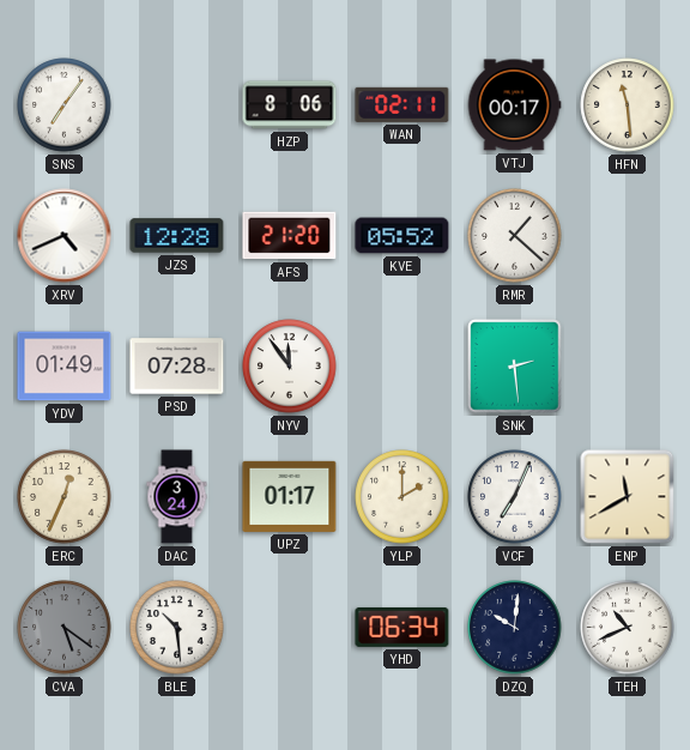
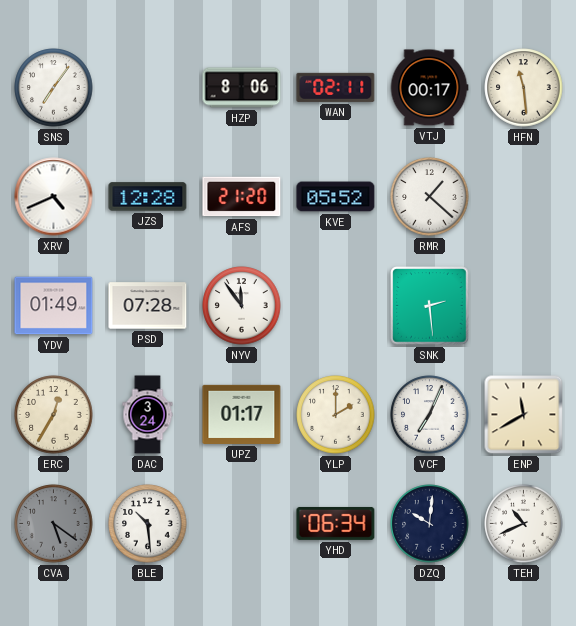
ERC: 12:34 -> 12:35
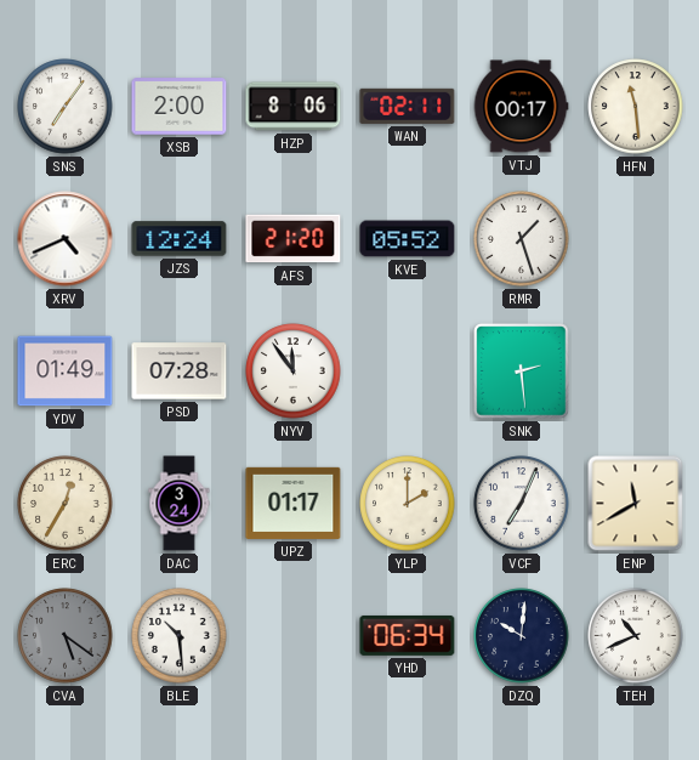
XSB: none -> 2:00
JZS: 12:28 -> 12:24
RMR: 1:22 -> 1:27
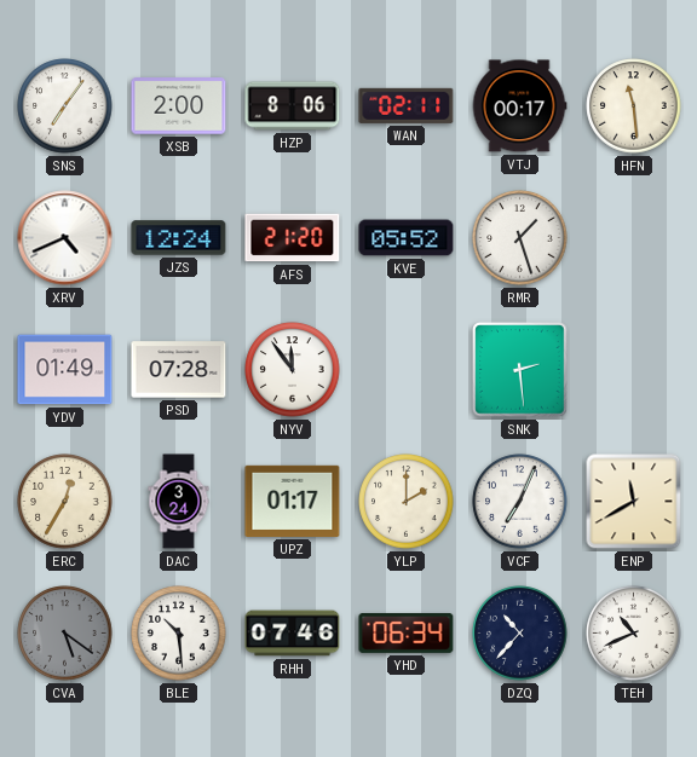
RHH: none -> 07:46
DZQ: 10:01 -> 10:37
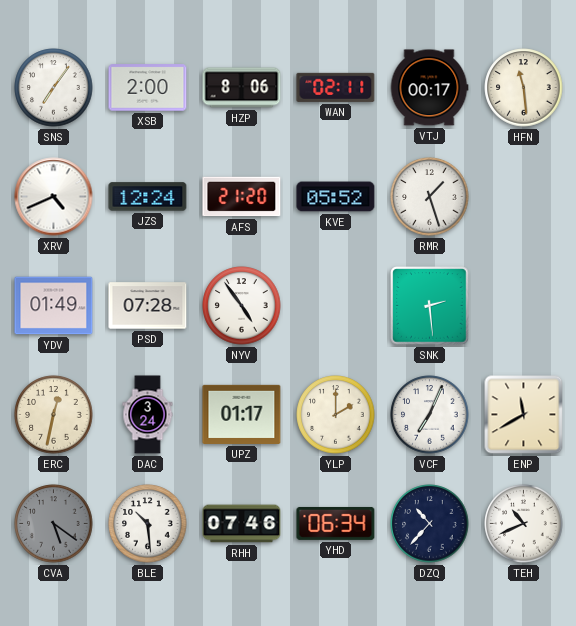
NYV: 11:54 -> 4:54
ERC: 12:35 -> 12:32
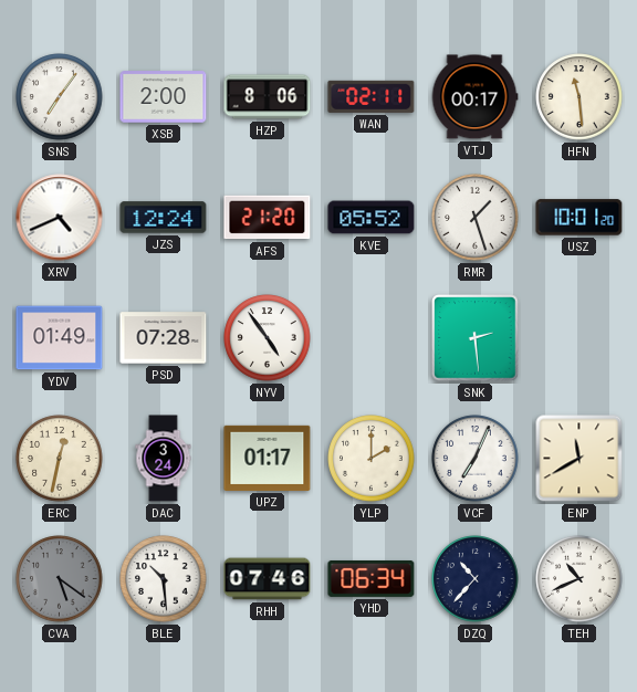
USZ: none -> 10:01
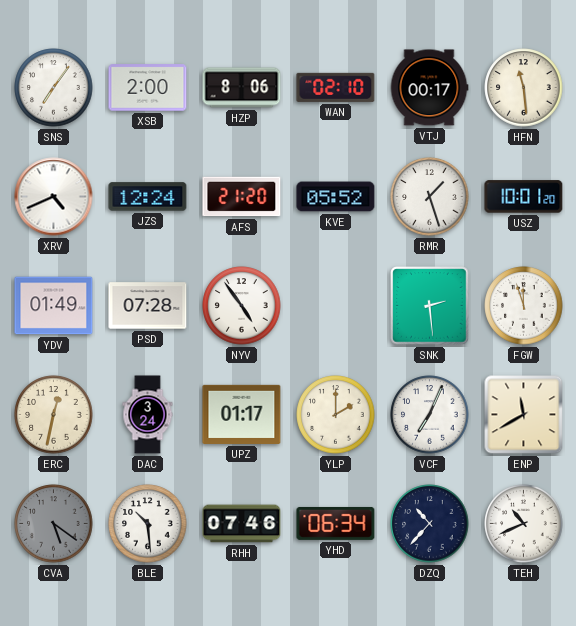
WAN: 02:11 -> 02:10
FGW: none -> 11:57
